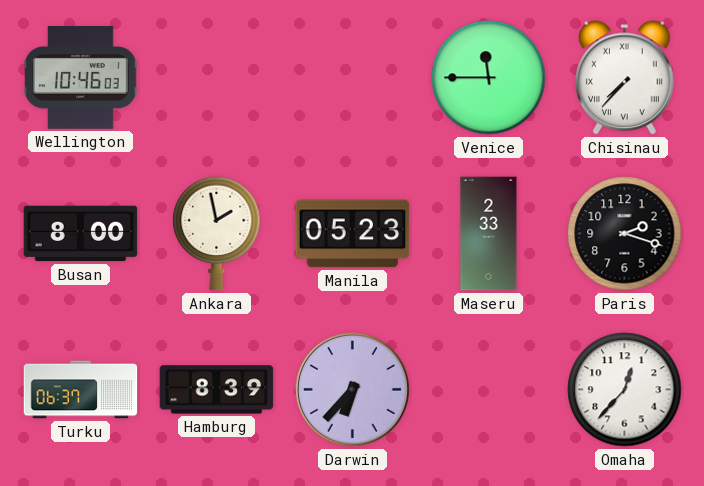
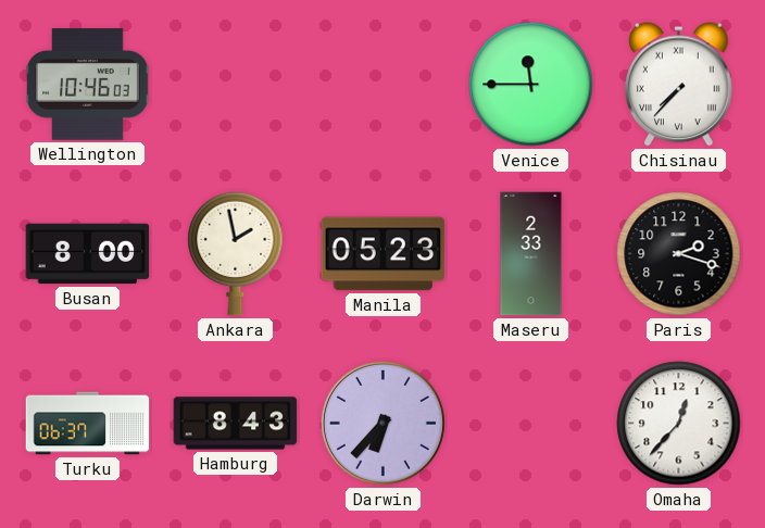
Hamburg: 8:39 -> 8:43
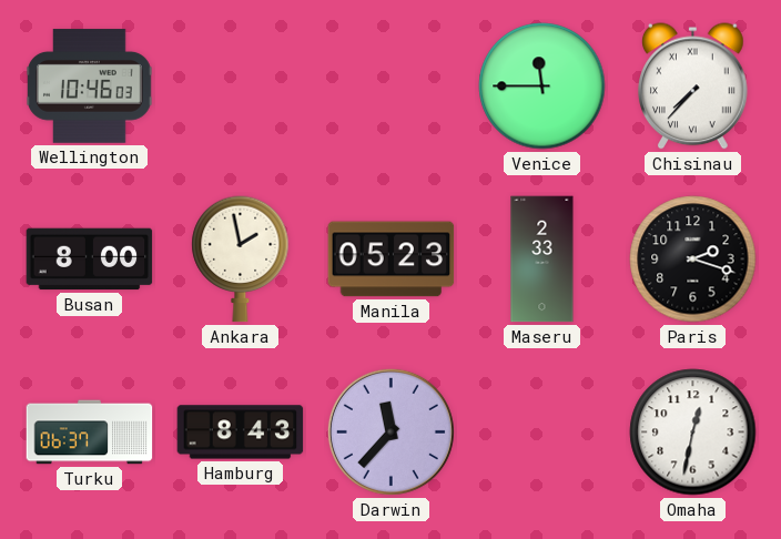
Darwin: 6:37 -> 11:37
Omaha: 12:37 -> 12:32
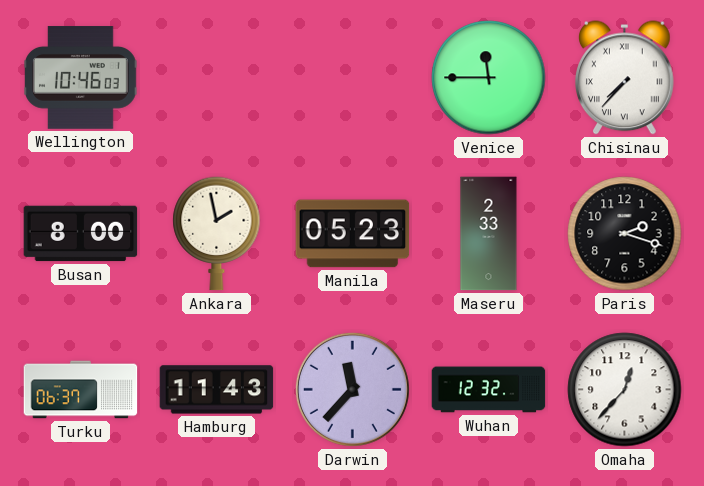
Hamburg: 8:43 -> 11:43
Wuhan: none -> 12:32
Omaha: 12:32 -> 12:37
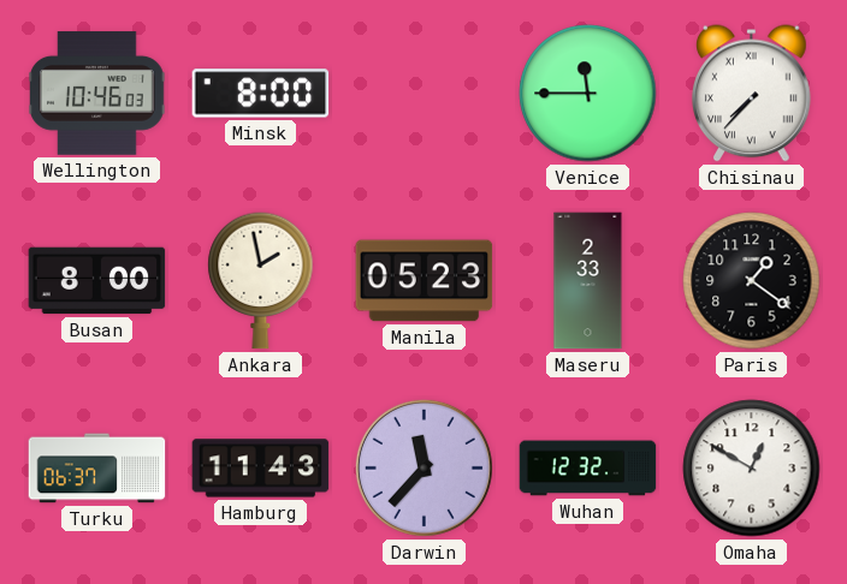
Minsk: none -> 8:00
Paris: 2:18 -> 1:21
Omaha: 12:37 -> 12:50
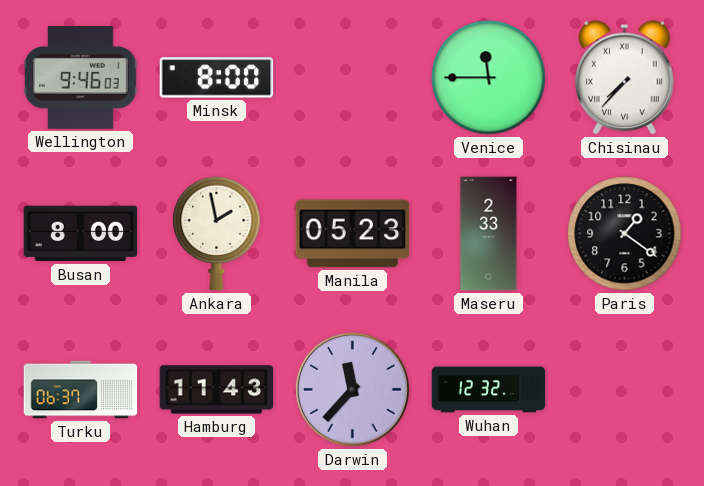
Wellington: 10:46 -> 9:46
Omaha: 12:50 -> none
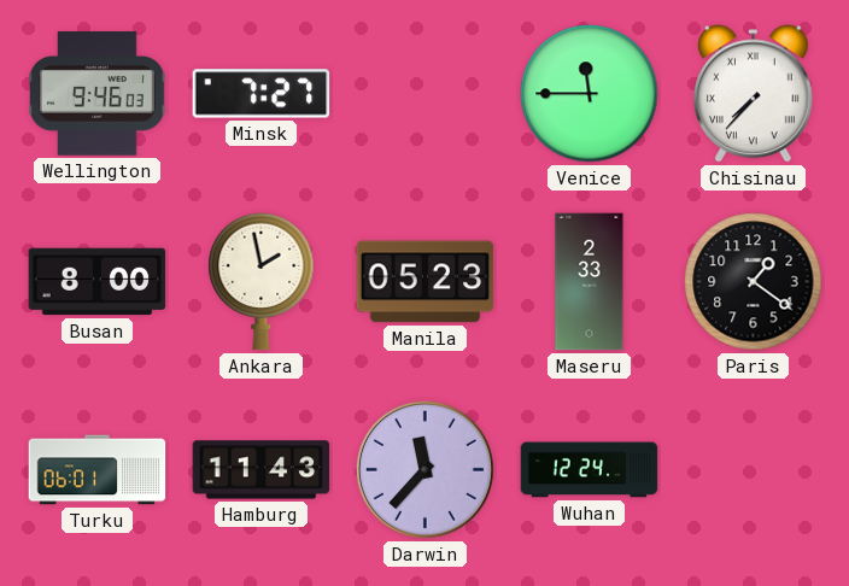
Minsk: 8:00 -> 7:27
Turku: 06:37 -> 06:01
Wuhan: 12:32 -> 12:24
